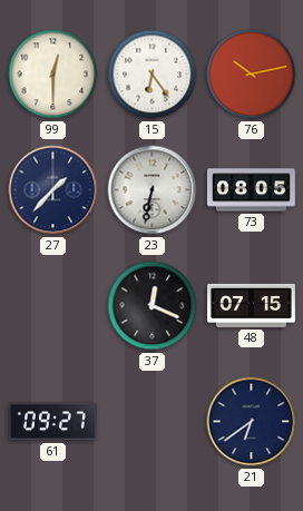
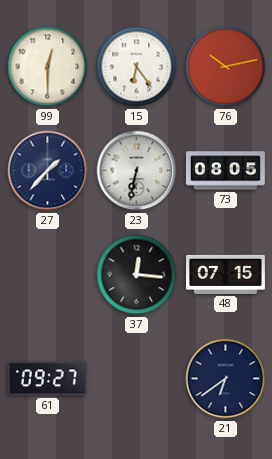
37: 12:19 -> 12:16
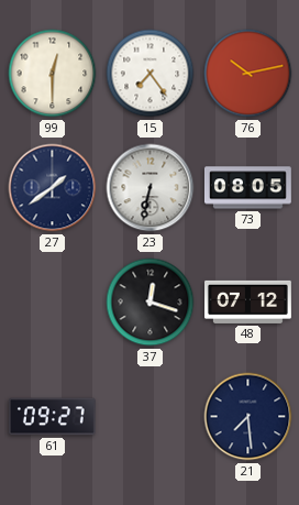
15: 6:24 -> 7:24
27: 1:37 -> 1:39
37: 12:16 -> 12:18
48: 07:15 -> 07:12
21: 6:39 -> 7:29
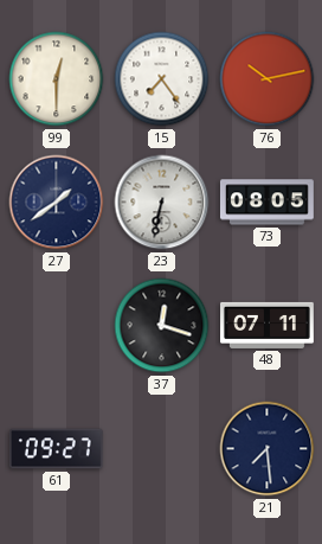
48: 07:12 -> 07:11
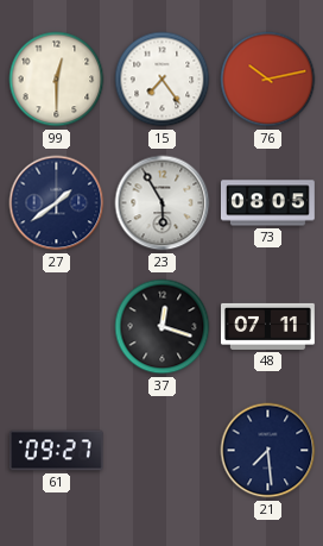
23: 6:32 -> 5:55
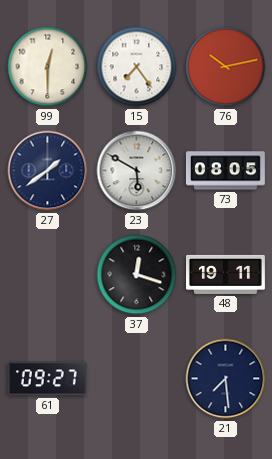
23: 5:55 -> 5:50
48: 07:11 -> 19:11
